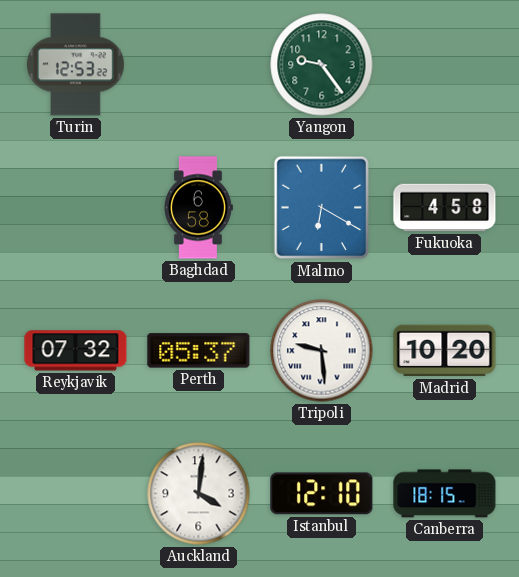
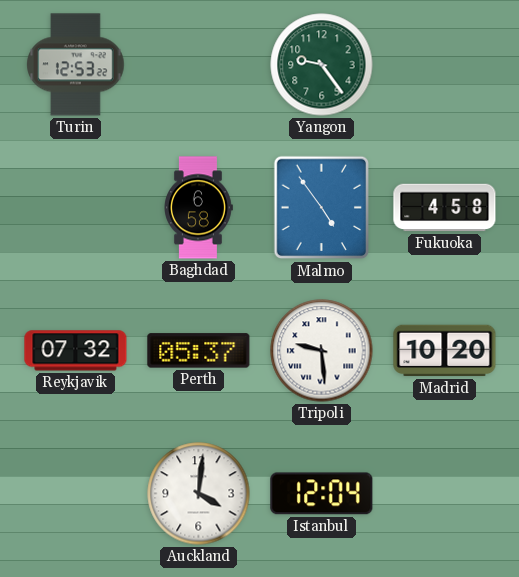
Malmo: 6:20 -> 4:54
Istanbul: 12:10 -> 12:04
Canberra: 18:15 -> none
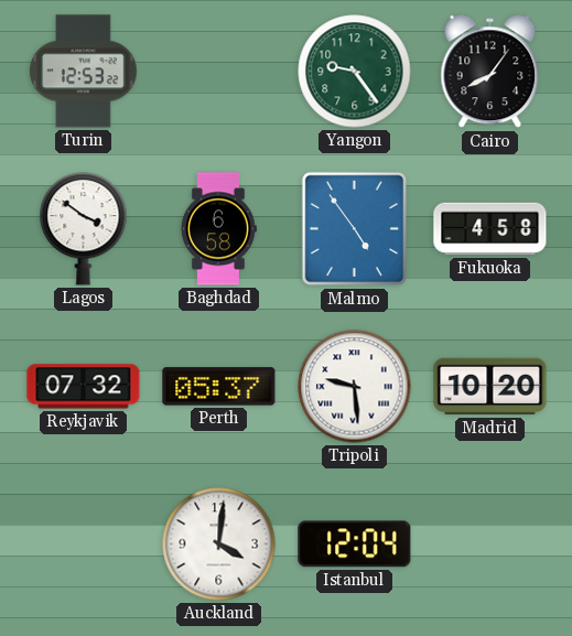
Cairo: none -> 8:06
Lagos: none -> 3:51
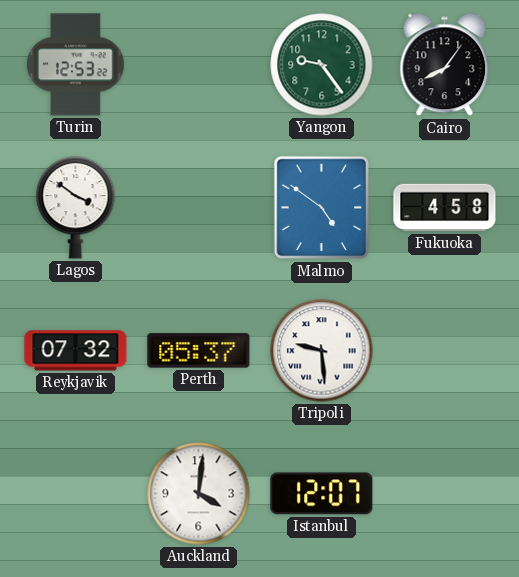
Baghdad: 6:58 -> none
Malmo: 4:54 -> 4:51
Madrid: 10:20 -> none
Istanbul: 12:04 -> 12:07
